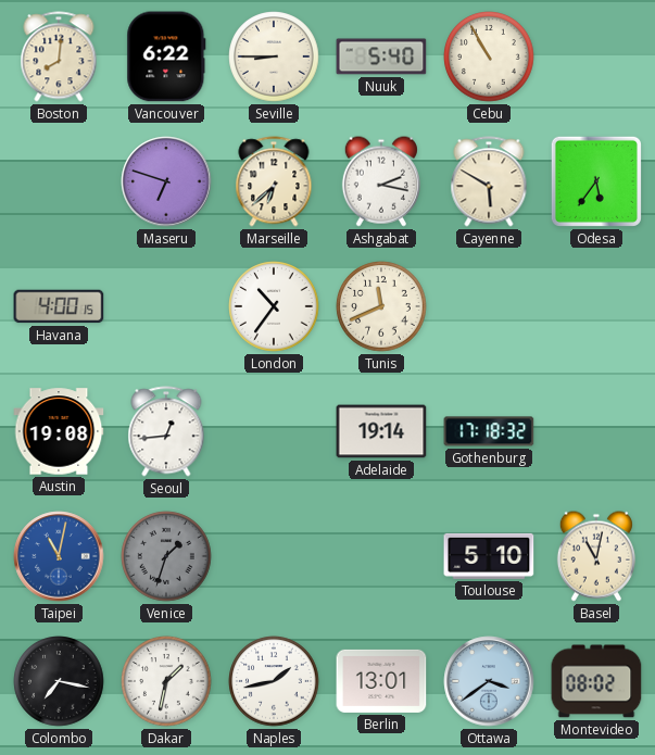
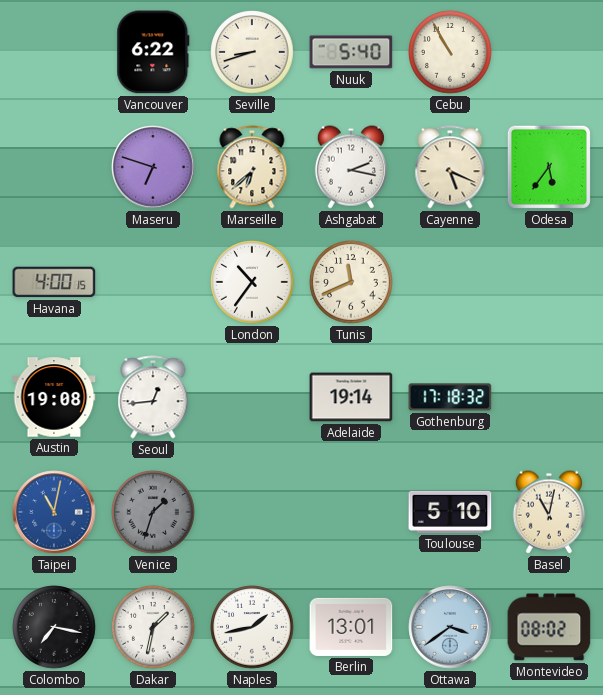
Boston: 8:01 -> none
Seville: 8:45 -> 8:42
Cayenne: 5:50 -> 5:19
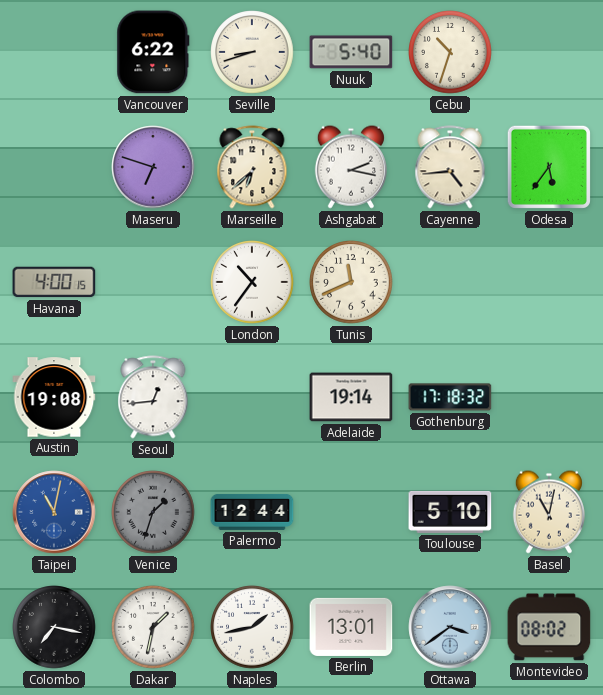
Cebu: 10:55 -> 10:33
Cayenne: 5:19 -> 4:44
Palermo: none -> 12:44
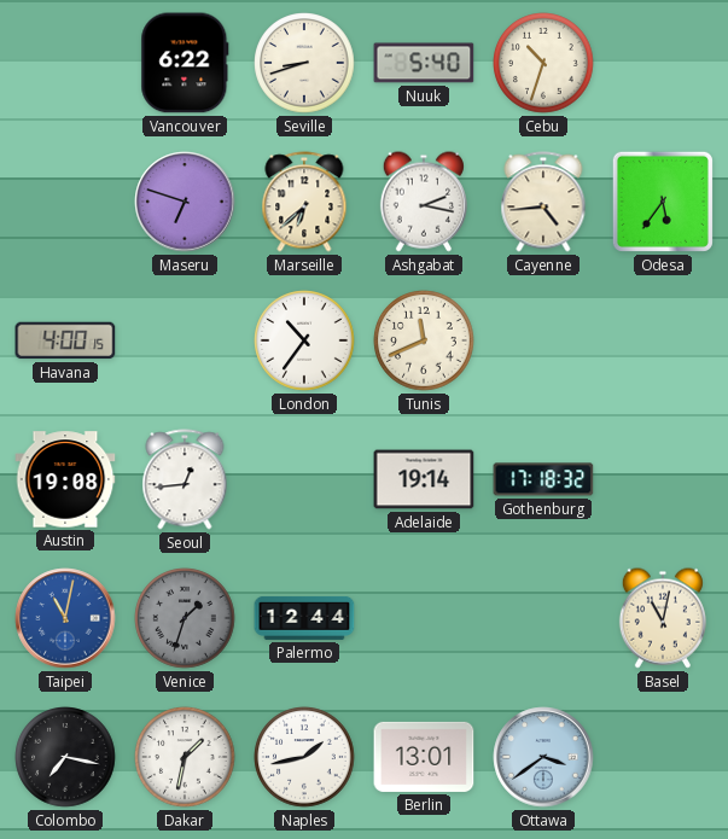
Toulouse: 5:10 -> none
Montevideo: 08:02 -> none
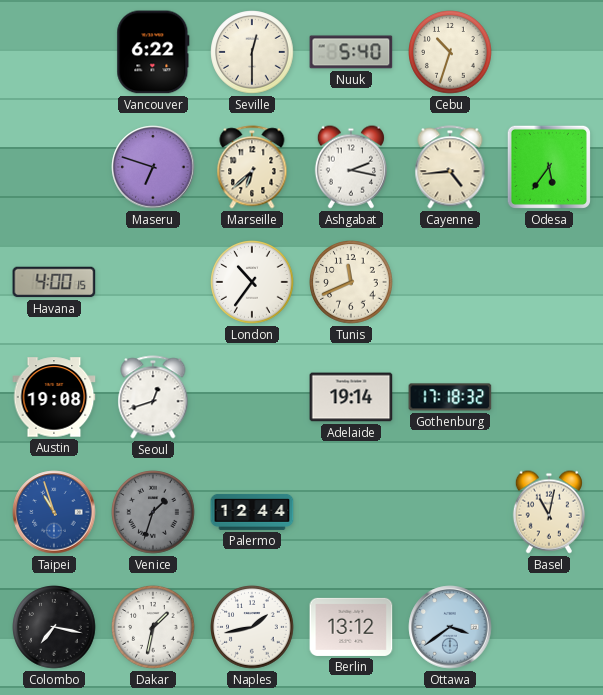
Seville: 8:42 -> 12:30
Seoul: 12:44 -> 12:42
Taipei: 11:02 -> 10:57
Berlin: 13:01 -> 13:12
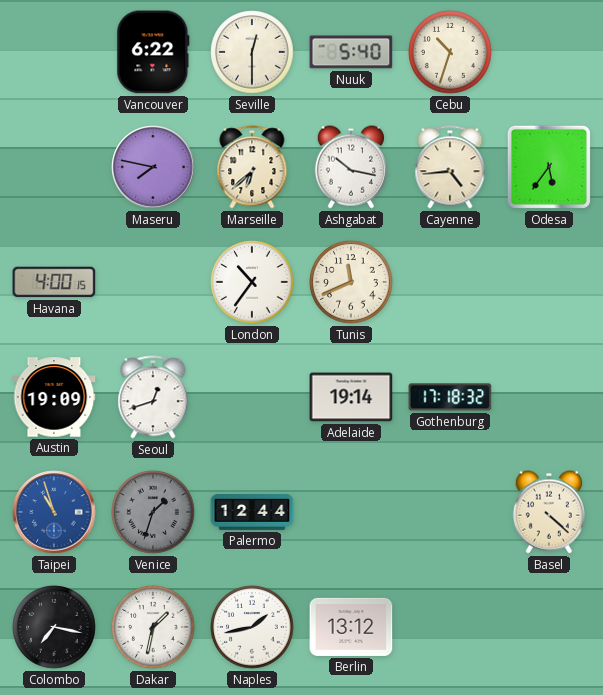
Maseru: 6:48 -> 7:47
Ashgabat: 2:17 -> 10:17
Austin: 19:08 -> 19:09
Basel: 11:02 -> 4:22
Ottawa: 3:39 -> none
